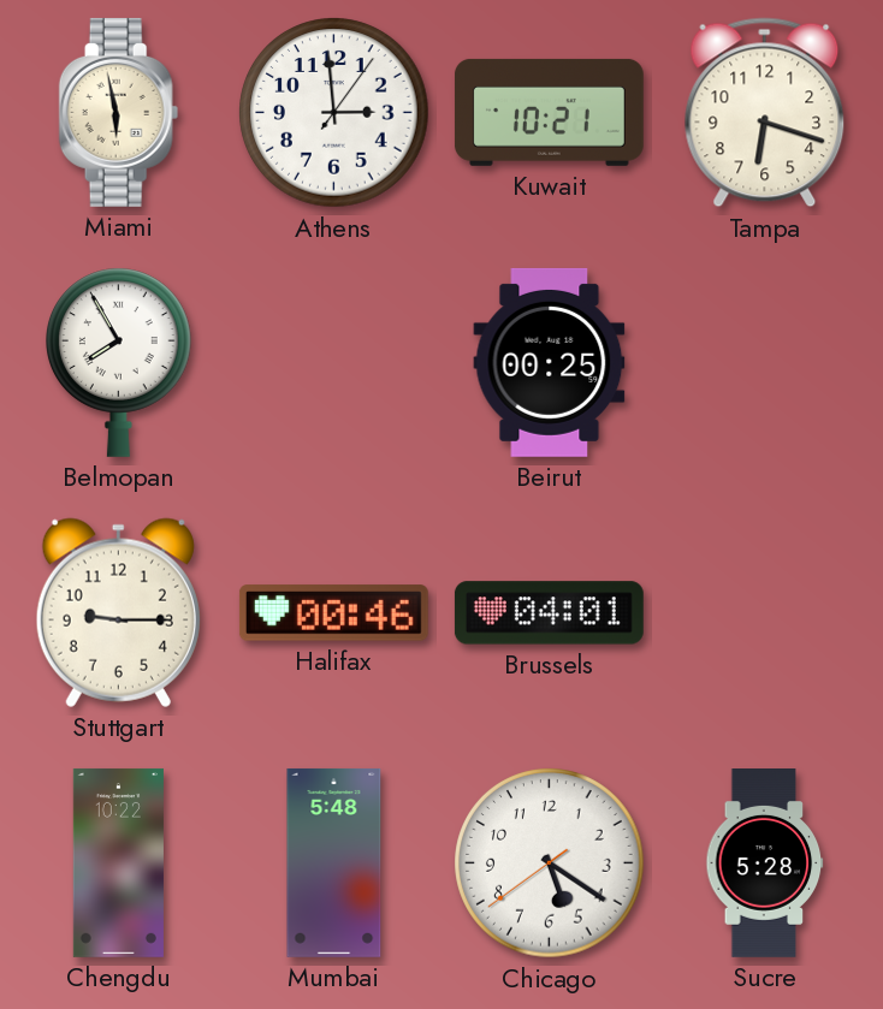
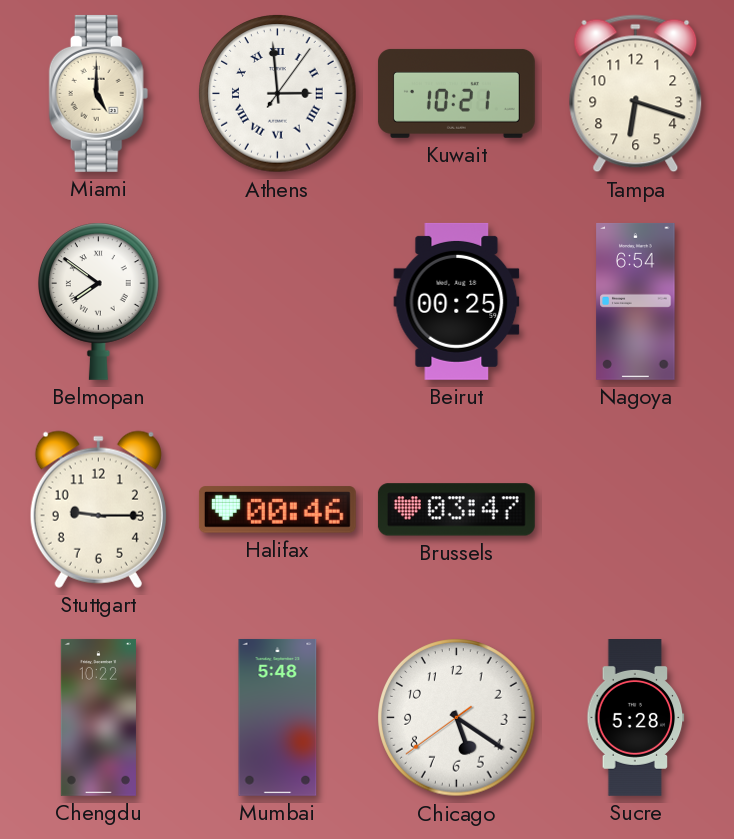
Miami: 5:58 -> 5:00
Athens numerals: Arabic -> Roman
Belmopan: 7:55 -> 7:51
Nagoya: none -> 6:54
Brussels: 04:01 -> 03:47
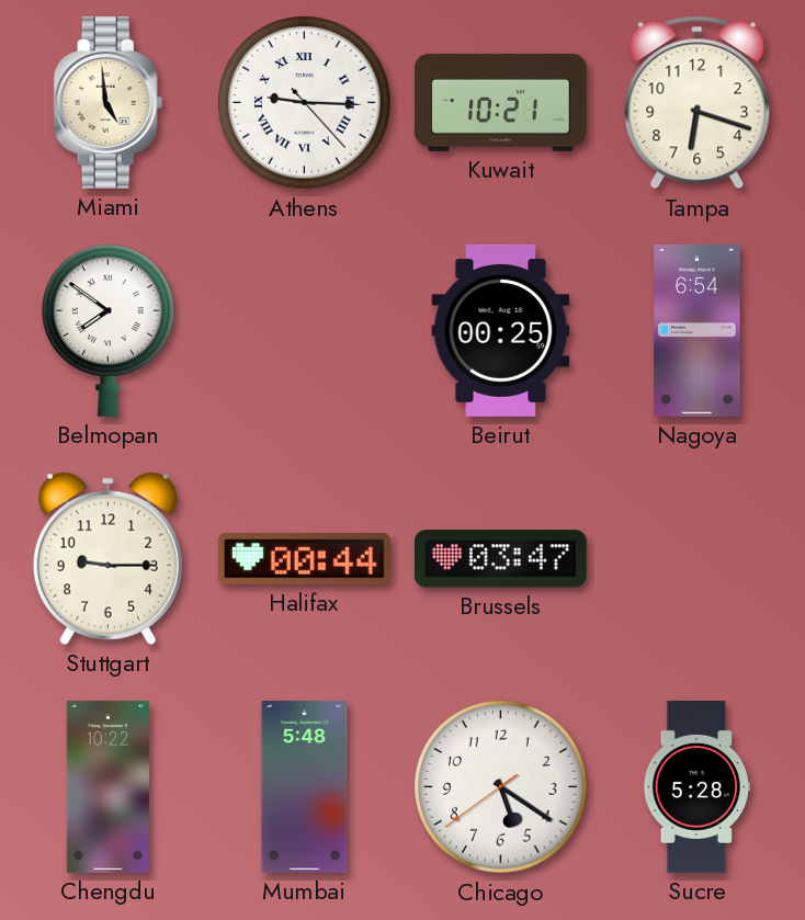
Miami: 5:00 -> 4:59
Athens: 2:59 -> 9:15
Halifax: 00:46 -> 00:44
